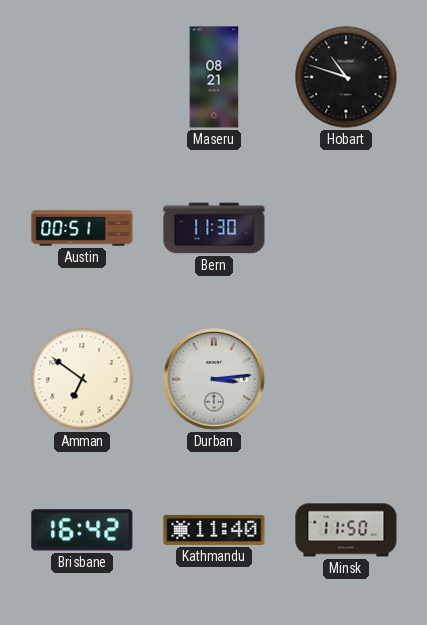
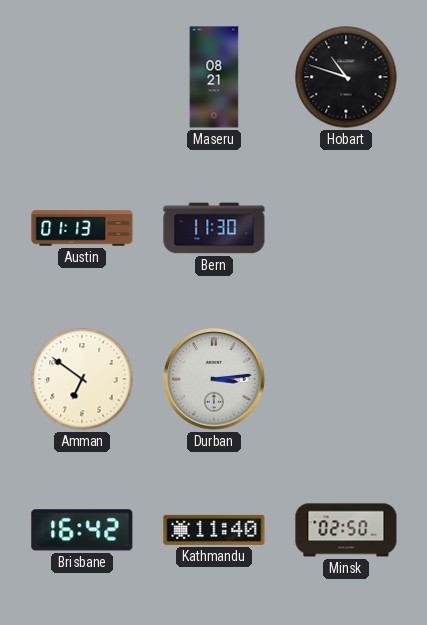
Austin: 00:51 -> 01:13
Minsk: 11:50 -> 02:50
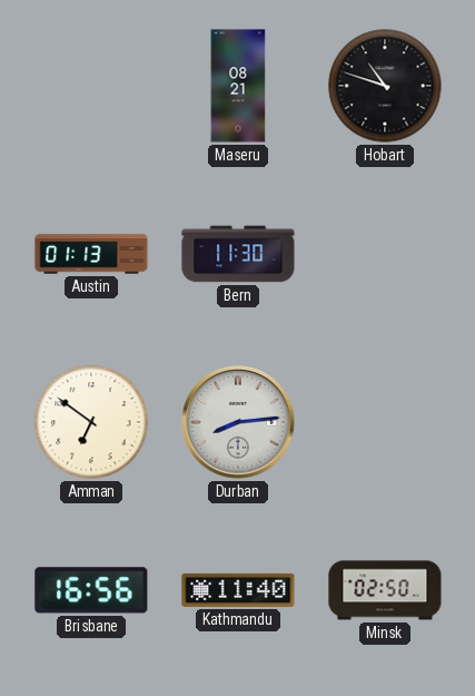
Durban: 3:14 -> 8:14
Brisbane: 16:42 -> 16:56
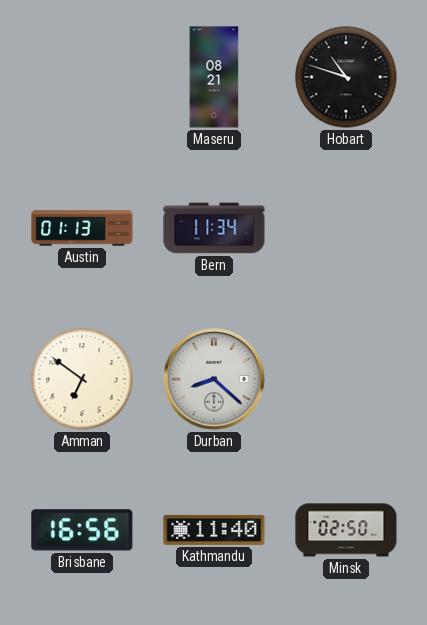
Bern: 11:30 -> 11:34
Durban: 8:14 -> 8:22
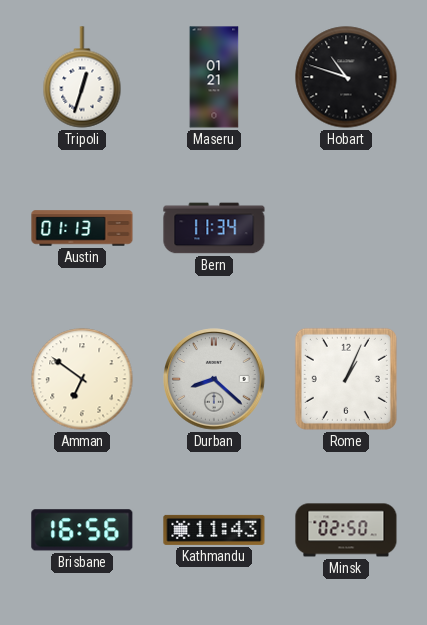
Tripoli: none -> 12:33
Maseru: 08:21 -> 01:21
Rome: none -> 1:04
Kathmandu: 11:40 -> 11:43
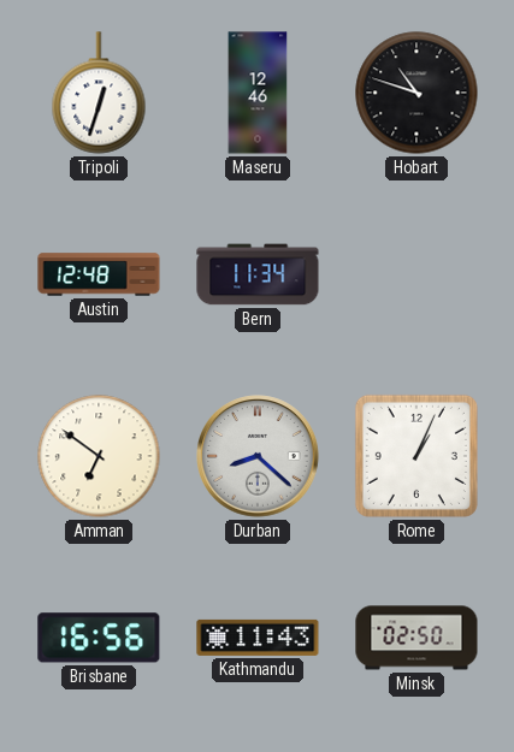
Maseru: 01:21 -> 12:46
Austin: 01:13 -> 12:48
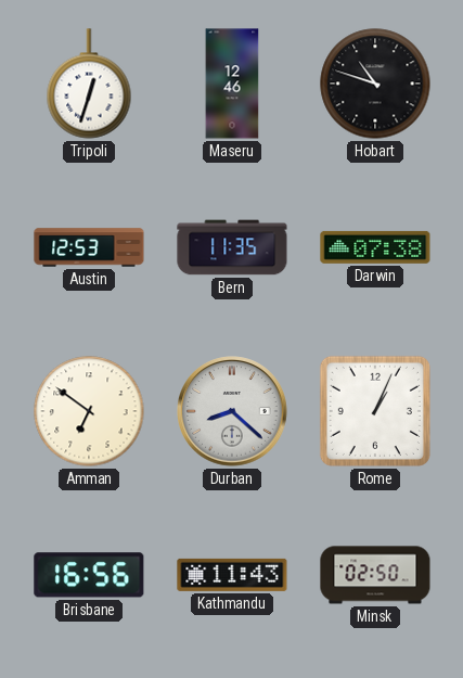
Austin: 12:48 -> 12:53
Bern: 11:34 -> 11:35
Darwin: none -> 07:38
